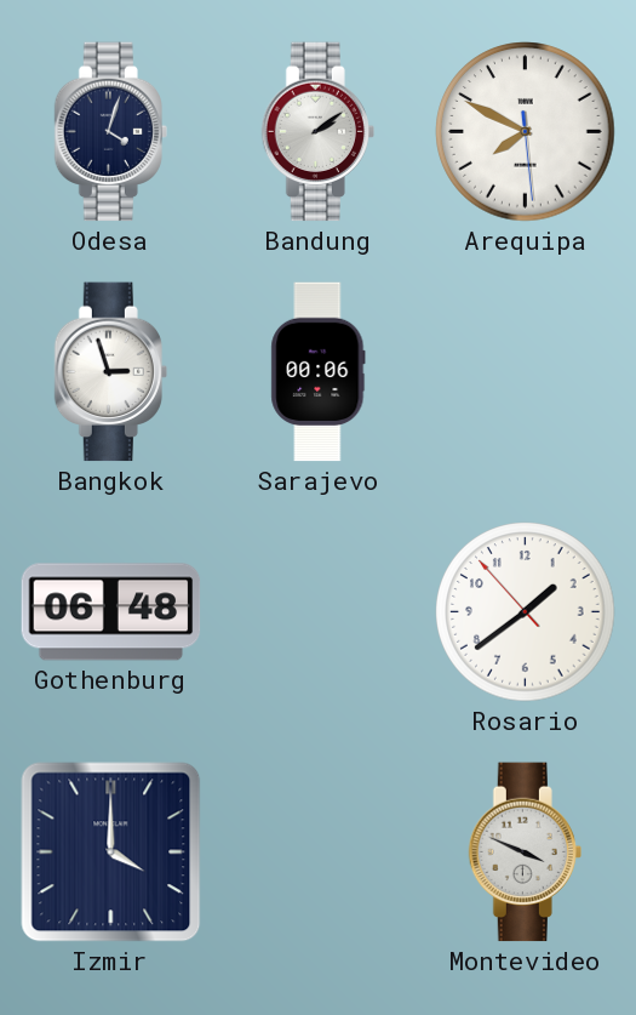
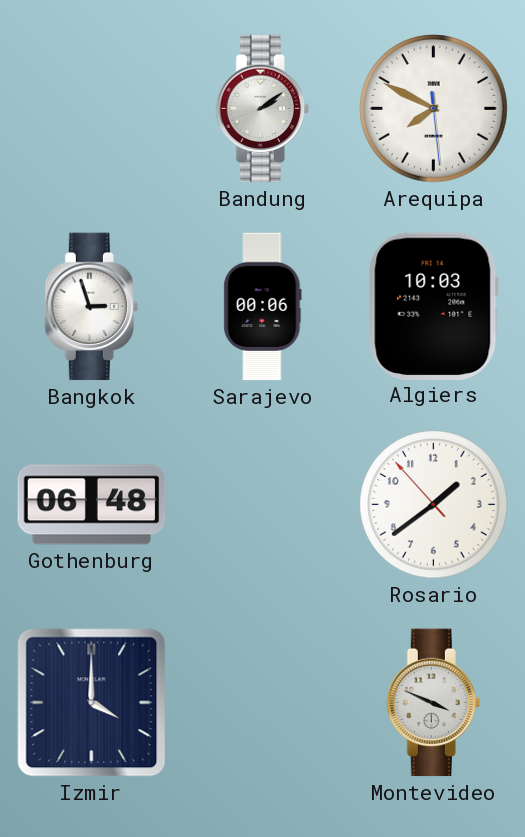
Odesa: 4:03 -> none
Algiers: none -> 10:03
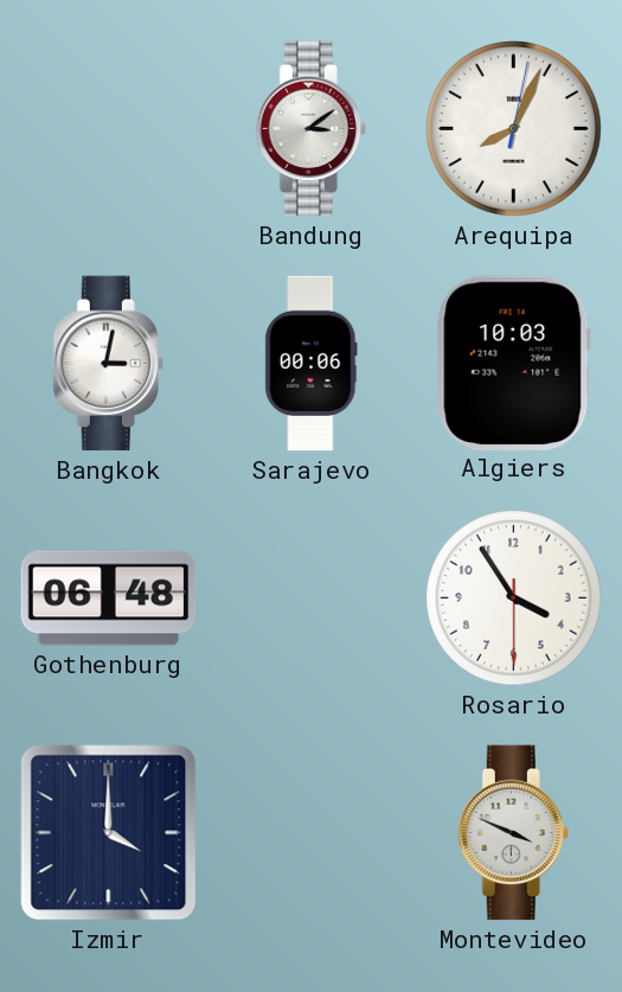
Bandung: 2:09 -> 3:09
Arequipa: 7:49 -> 8:04
Bangkok: 2:57 -> 3:02
Rosario: 1:38 -> 3:54
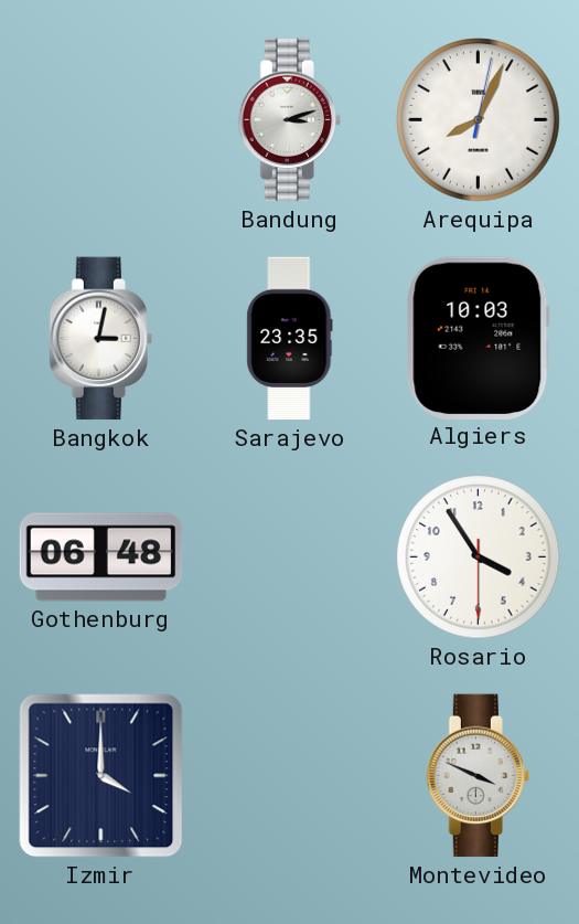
Bandung: 3:09 -> 3:12
Sarajevo: 00:06 -> 23:35
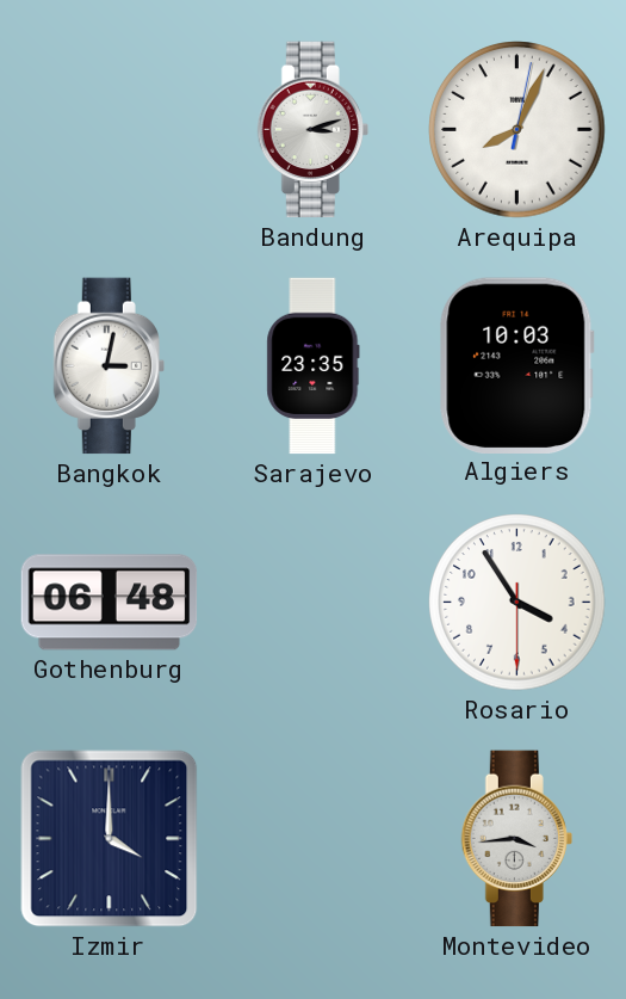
Montevideo: 3:49 -> 3:44
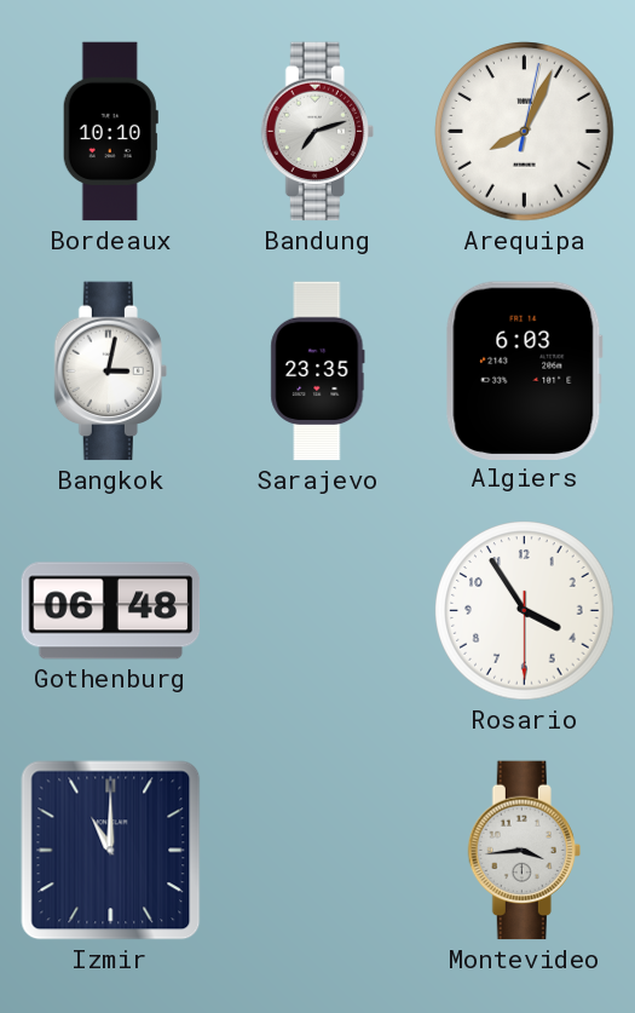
Bordeaux: none -> 10:10
Bandung: 3:12 -> 7:12
Algiers: 10:03 -> 6:03
Izmir: 4:00 -> 11:00
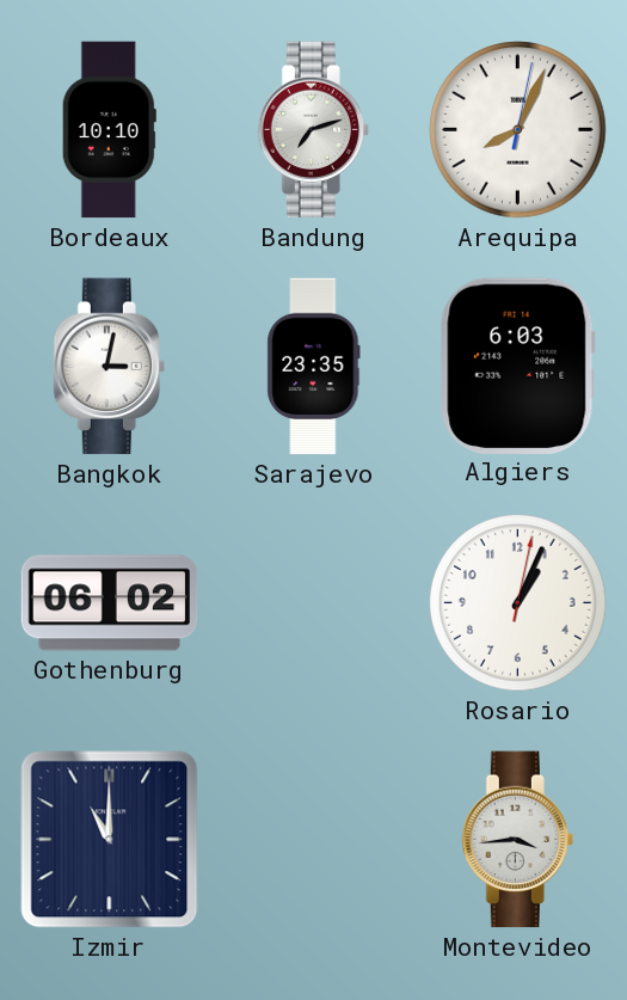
Gothenburg: 06:48 -> 06:02
Rosario: 3:54 -> 1:04
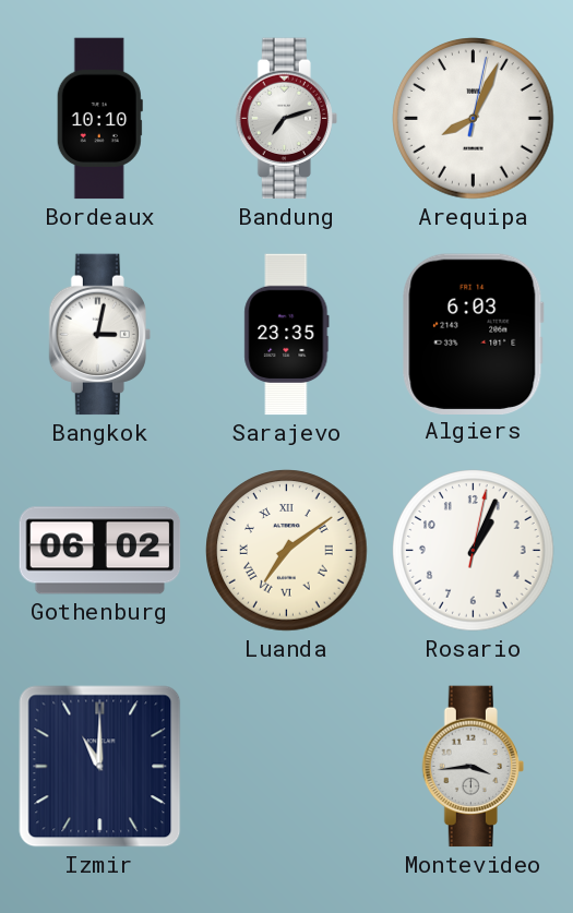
Luanda: none -> 7:09
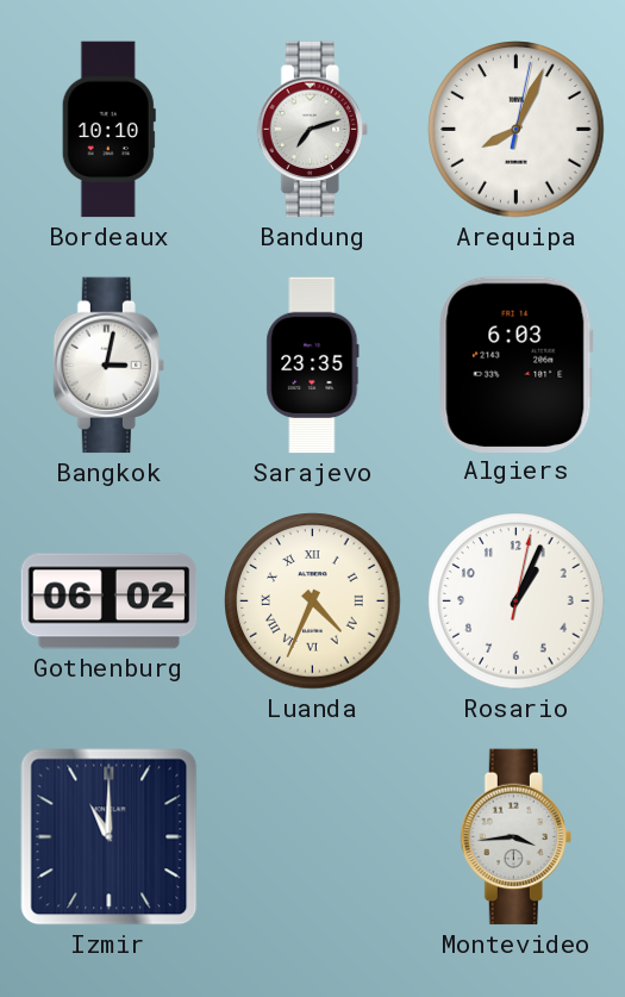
Luanda: 7:09 -> 4:34
